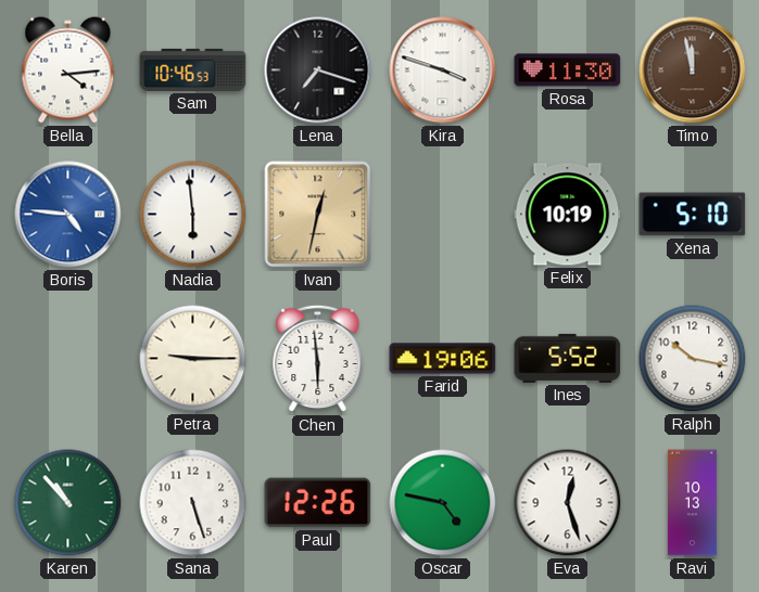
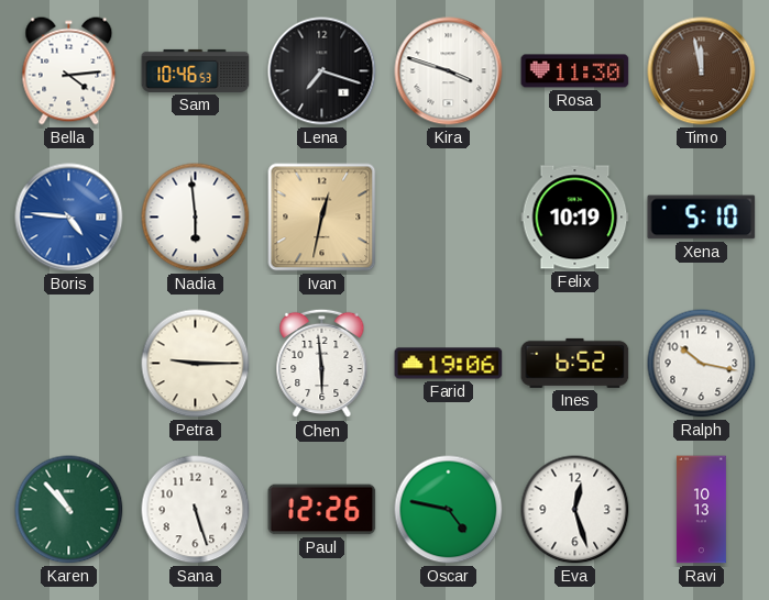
Ines: 5:52 -> 6:52
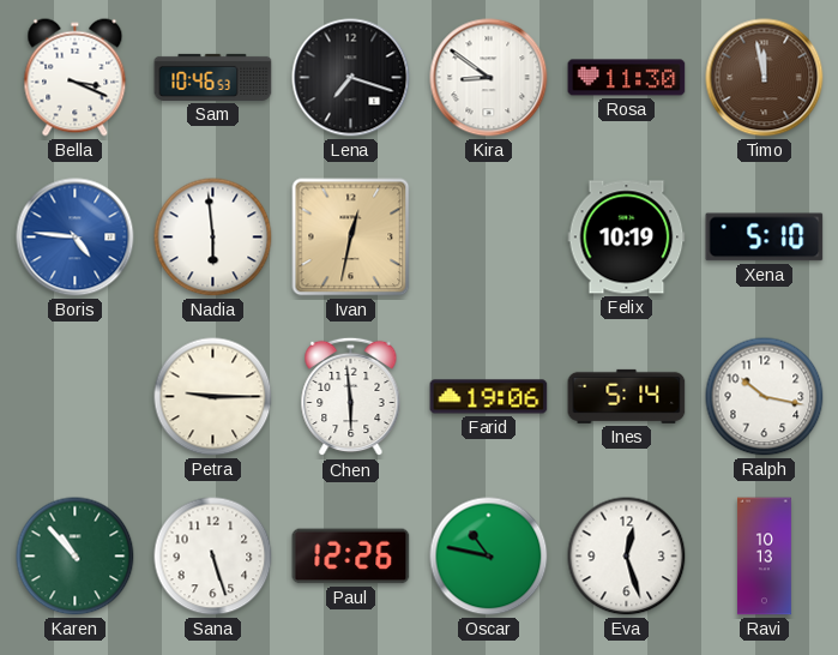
Bella: 4:14 -> 3:19
Kira: 3:48 -> 8:51
Ines: 6:52 -> 5:14
Oscar: 4:47 -> 10:47
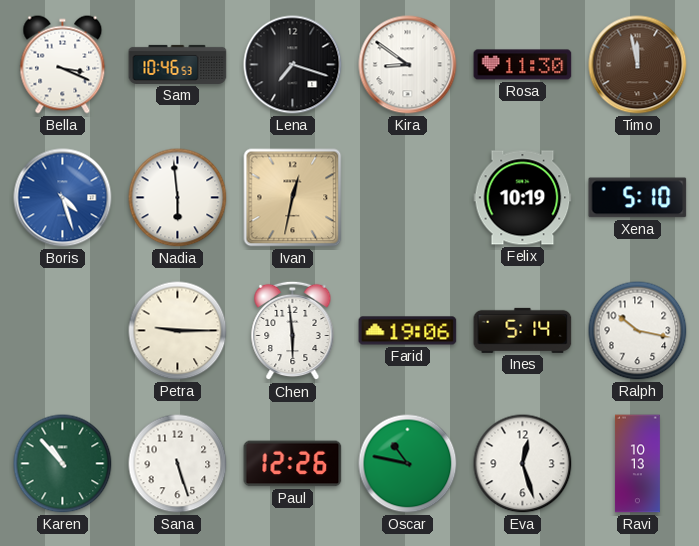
Boris: 4:46 -> 4:27
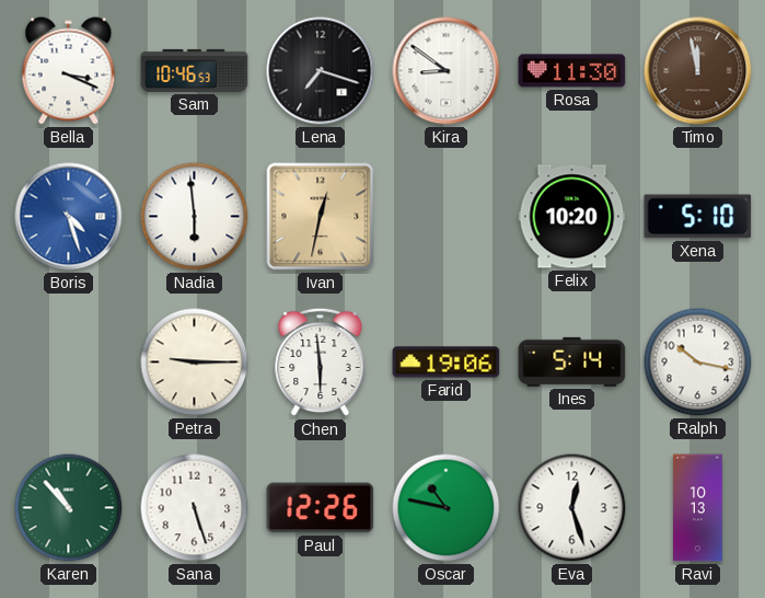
Felix: 10:19 -> 10:20
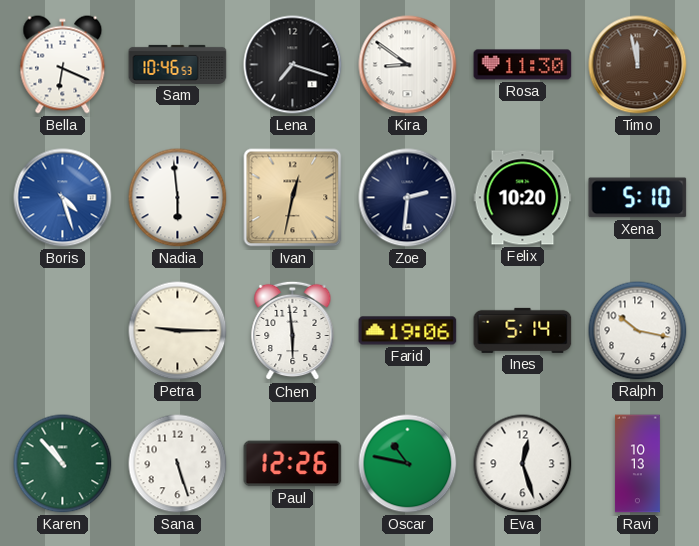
Bella: 3:19 -> 6:19
Zoe: none -> 2:31
